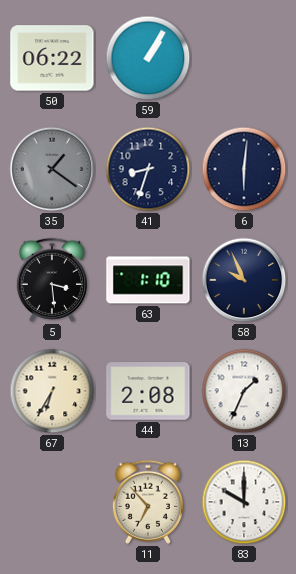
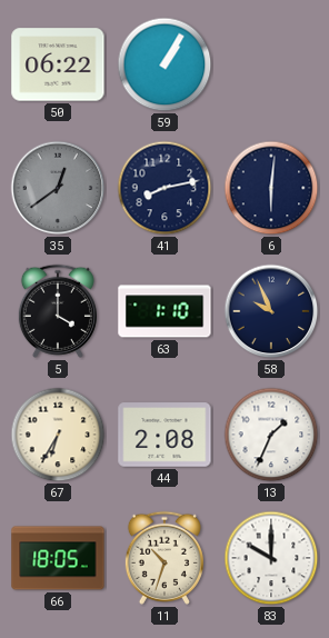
35: 1:21 -> 12:39
41: 8:33 -> 8:13
5: 3:29 -> 4:00
66: none -> 18:05
11: 6:53 -> 10:33
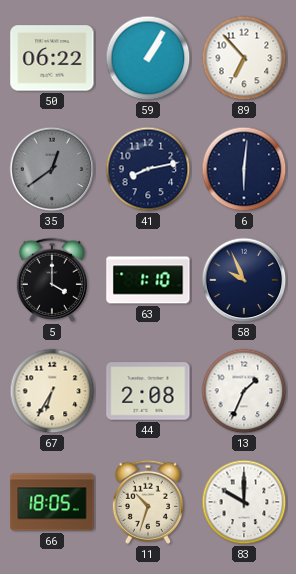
89: none -> 6:53
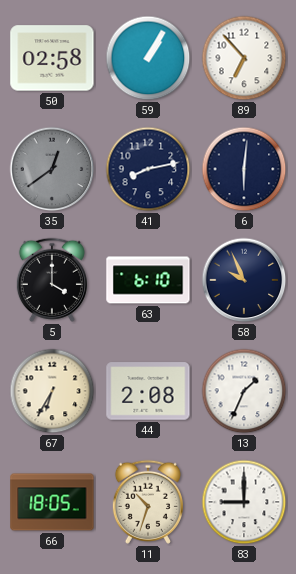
50: 06:22 -> 02:58
63: 1:10 -> 6:10
83: 10:00 -> 9:00
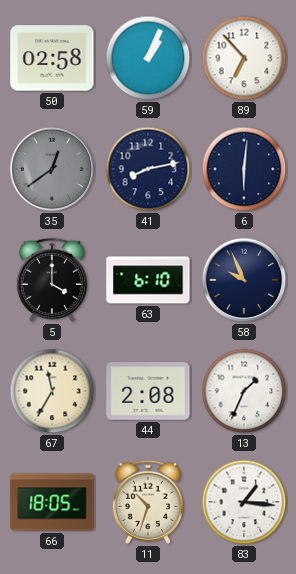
59: 1:05 -> 1:04
67: 6:35 -> 11:35
83: 9:00 -> 1:16
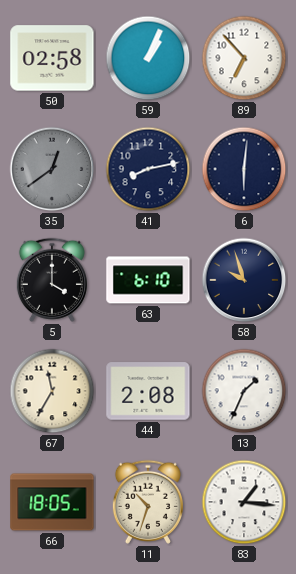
58: 9:56 -> 9:57
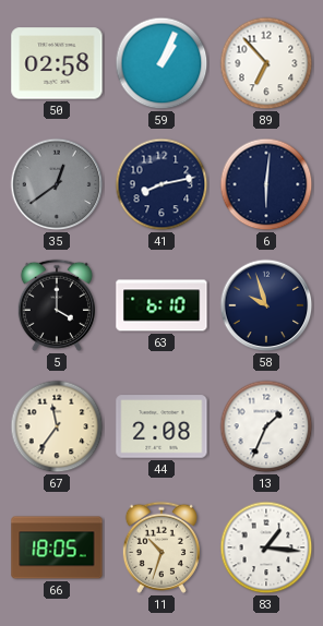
67: 11:35 -> 11:36
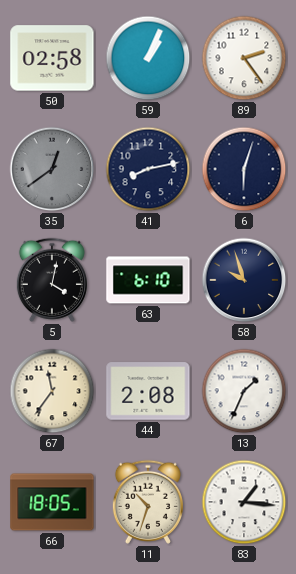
89: 6:53 -> 2:24
6: 6:01 -> 6:03
5: 4:00 -> 4:02
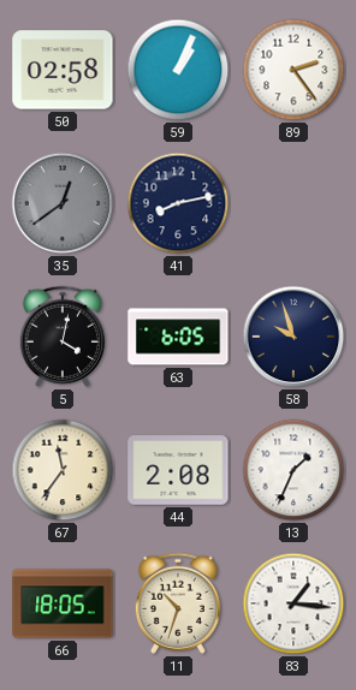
6: 6:03 -> none
63: 6:10 -> 6:05
